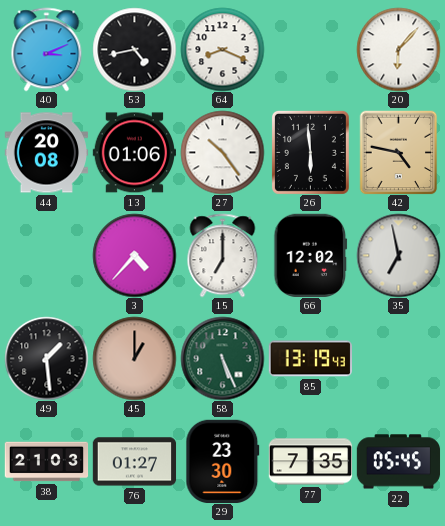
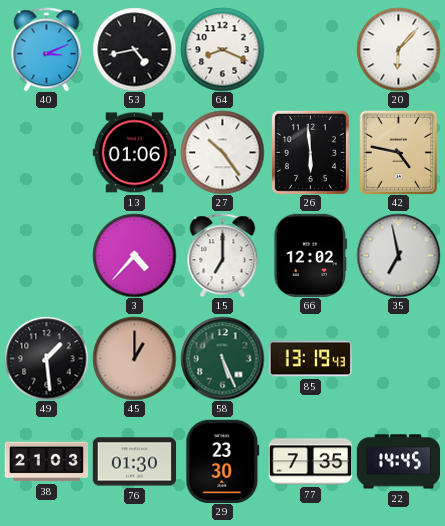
44: 20:08 -> none
76: 01:27 -> 01:30
22: 05:45 -> 14:45
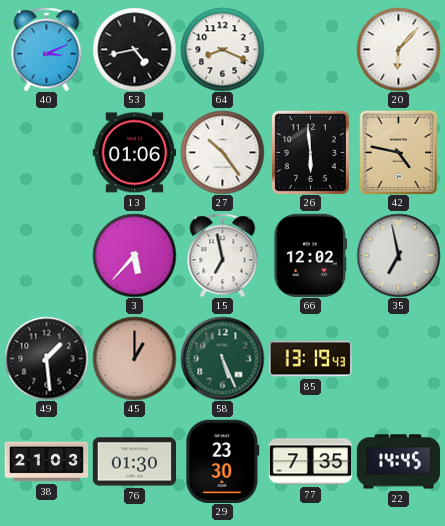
3: 4:37 -> 5:37
15: 7:00 -> 6:58
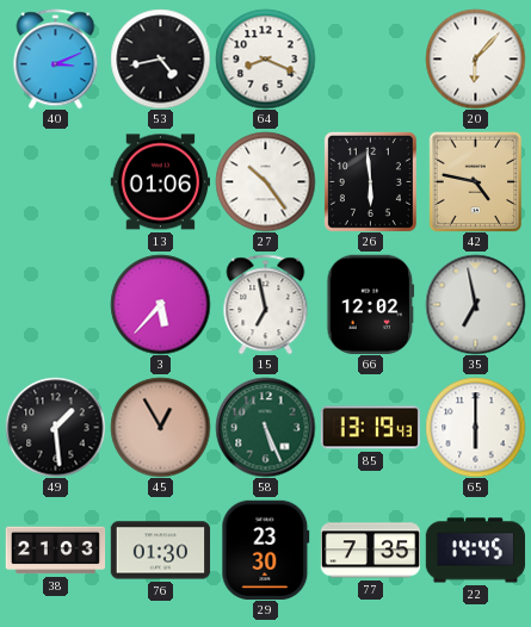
45: 1:00 -> 12:55
65: none -> 6:00
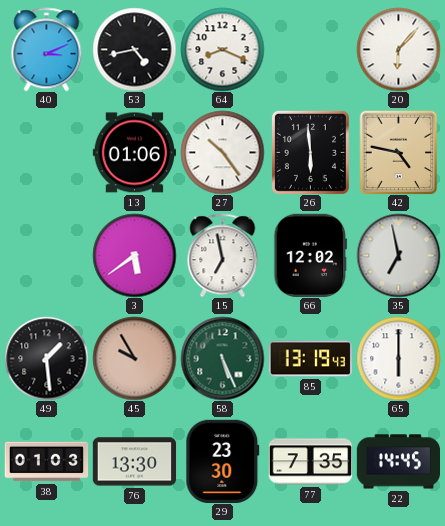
3: 5:37 -> 5:39
45: 12:55 -> 9:55
38: 21:03 -> 01:03
76: 01:30 -> 13:30
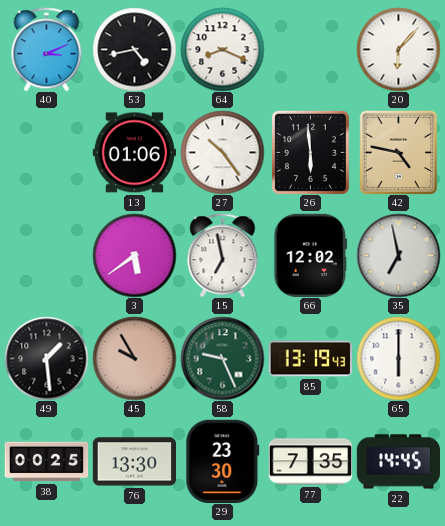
58: 5:26 -> 9:26
38: 01:03 -> 00:25
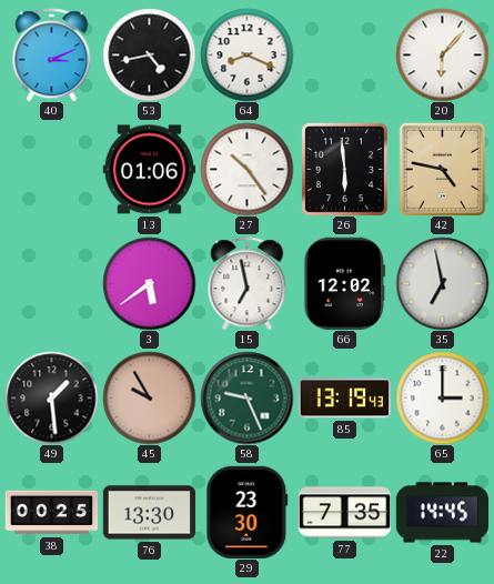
65: 6:00 -> 3:00
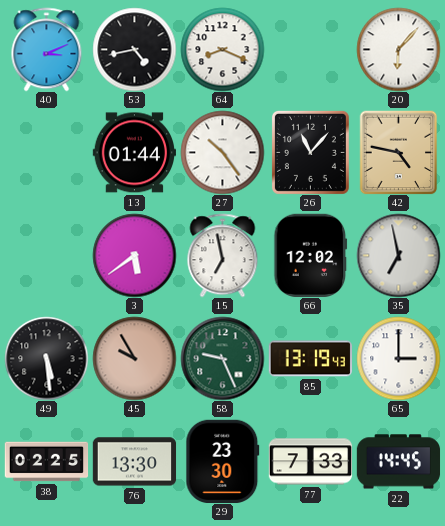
13: 01:06 -> 01:44
26: 5:59 -> 11:07
49: 1:29 -> 5:29
38: 00:25 -> 02:25
77: 7:35 -> 7:33
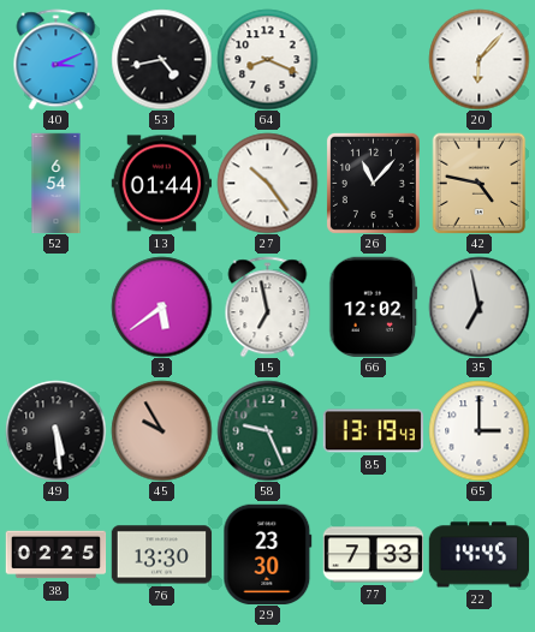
52: none -> 6:54
